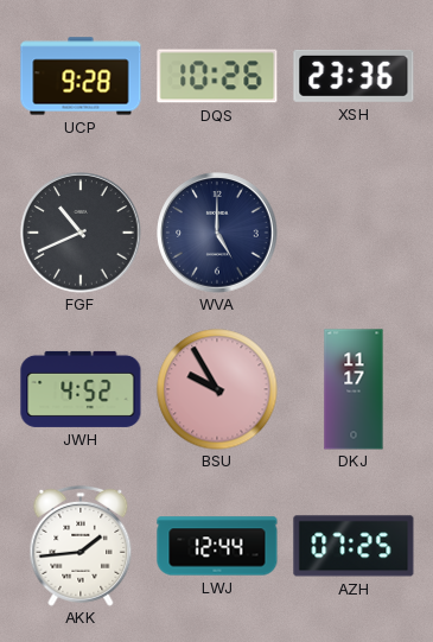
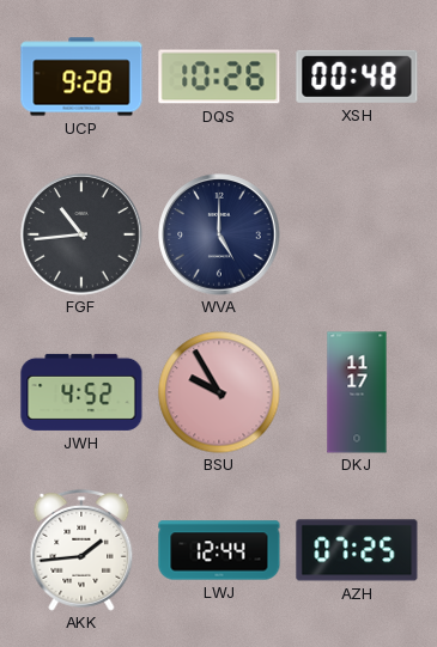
XSH: 23:36 -> 00:48
FGF: 10:41 -> 10:44
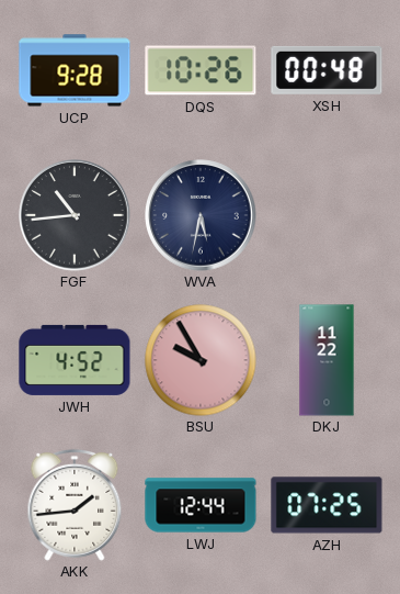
WVA: 5:00 -> 5:32
DKJ: 11:17 -> 11:22
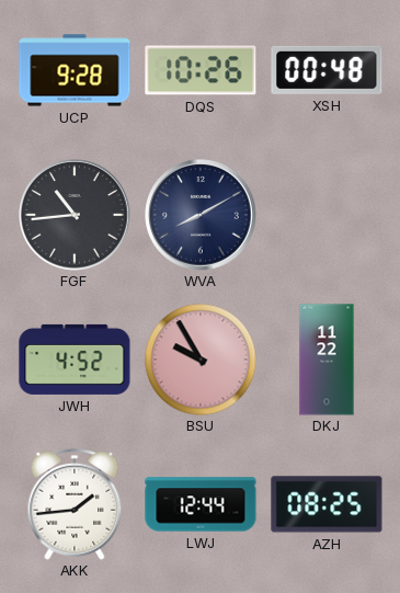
WVA: 5:32 -> 8:10
AZH: 07:25 -> 08:25
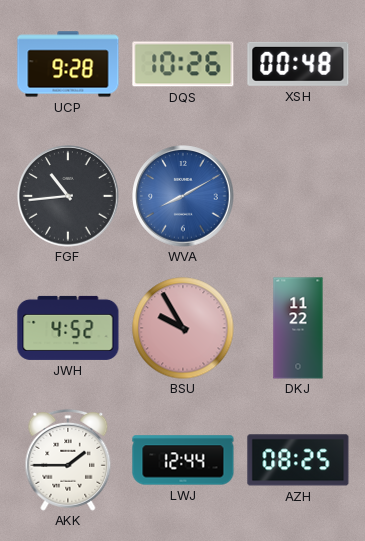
WVA dial: navy -> blue
AKK: 1:44 -> 1:45
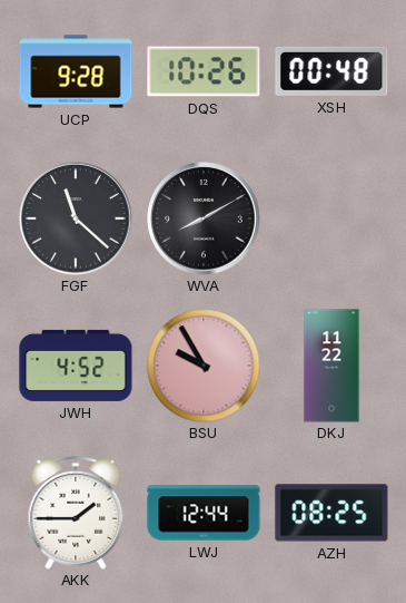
FGF: 10:44 -> 11:22
WVA dial: blue -> black
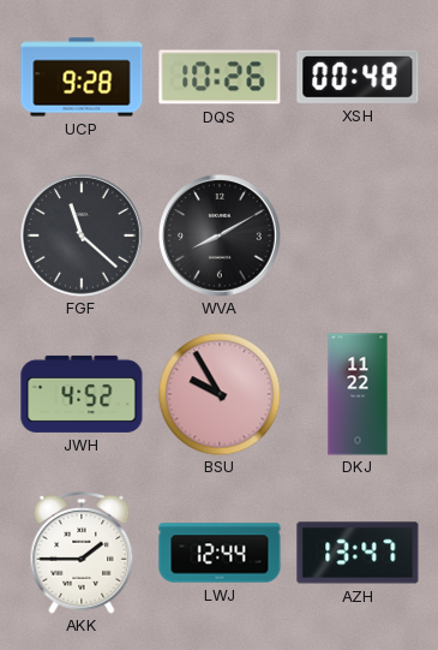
AZH: 08:25 -> 13:47
